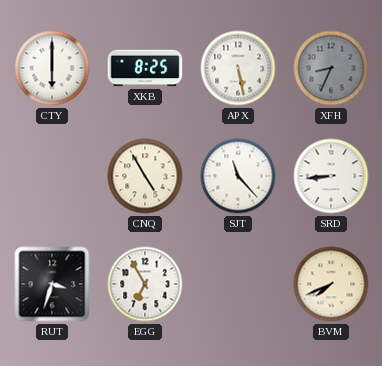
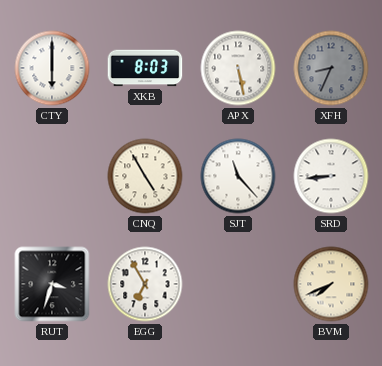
XKB: 8:25 -> 8:03
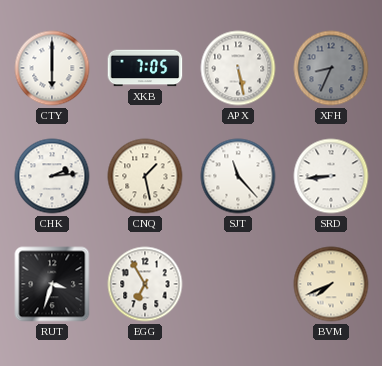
XKB: 8:03 -> 7:05
CHK: none -> 2:14
CNQ: 4:55 -> 1:28
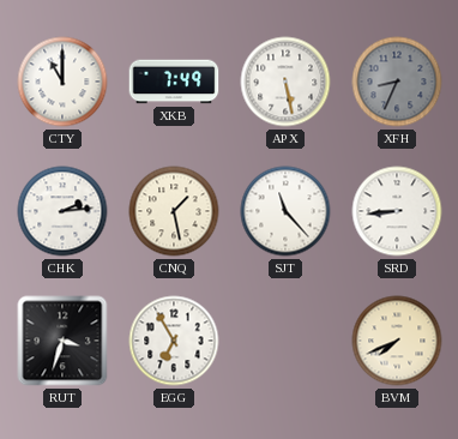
CTY: 6:00 -> 11:00
XKB: 7:05 -> 7:49
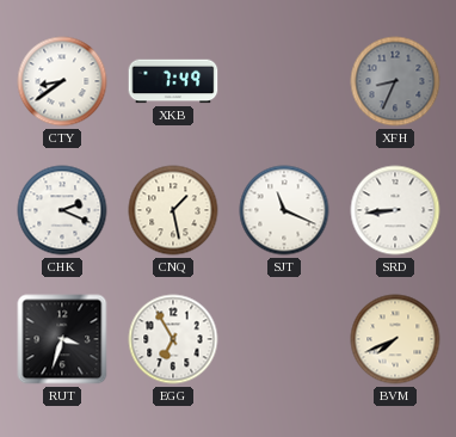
CTY: 11:00 -> 8:39
APX: 5:28 -> none
CHK: 2:14 -> 2:19
SJT: 11:23 -> 11:19
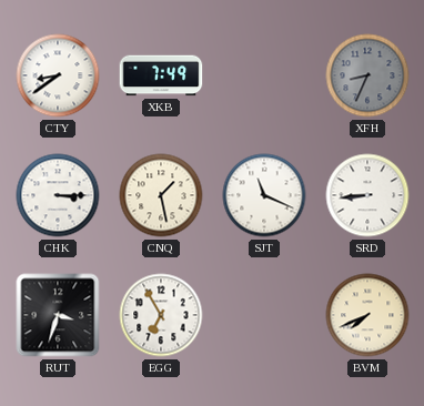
CHK: 2:19 -> 3:15
